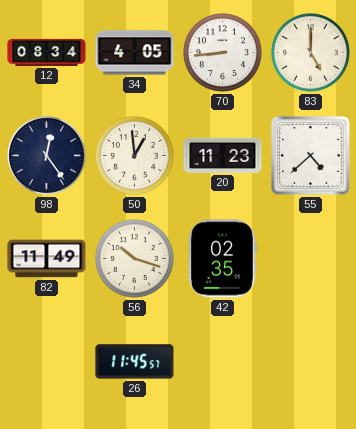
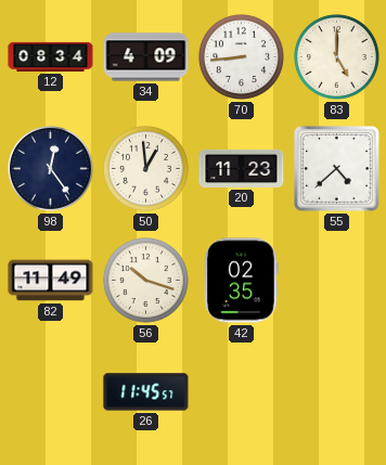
34: 4:05 -> 4:09
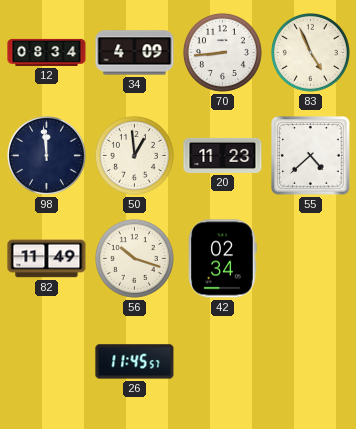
83: 5:00 -> 4:56
98: 12:24 -> 11:59
42: 02:35 -> 02:34
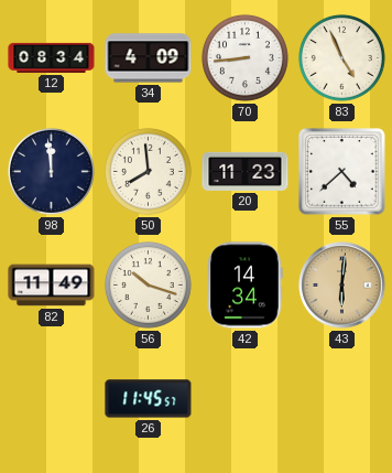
50: 12:59 -> 7:59
42: 02:34 -> 14:34
43: none -> 6:01
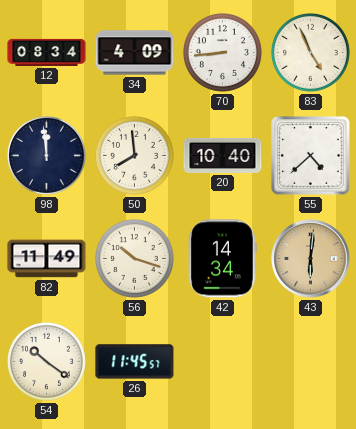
20: 11:23 -> 10:40
54: none -> 10:21
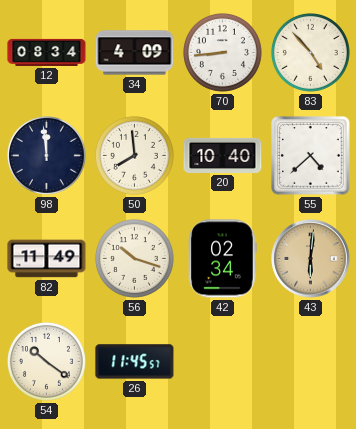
83: 4:56 -> 4:53
42: 14:34 -> 02:34
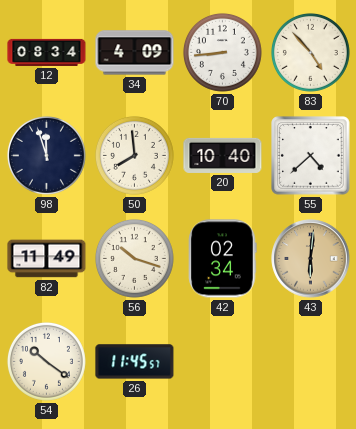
98: 11:59 -> 11:57
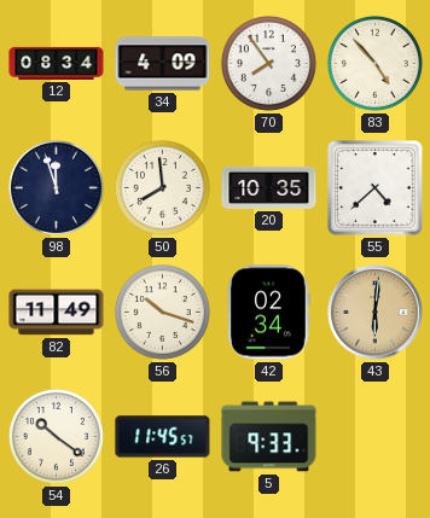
70: 8:44 -> 7:54
20: 10:40 -> 10:35
5: none -> 9:33
